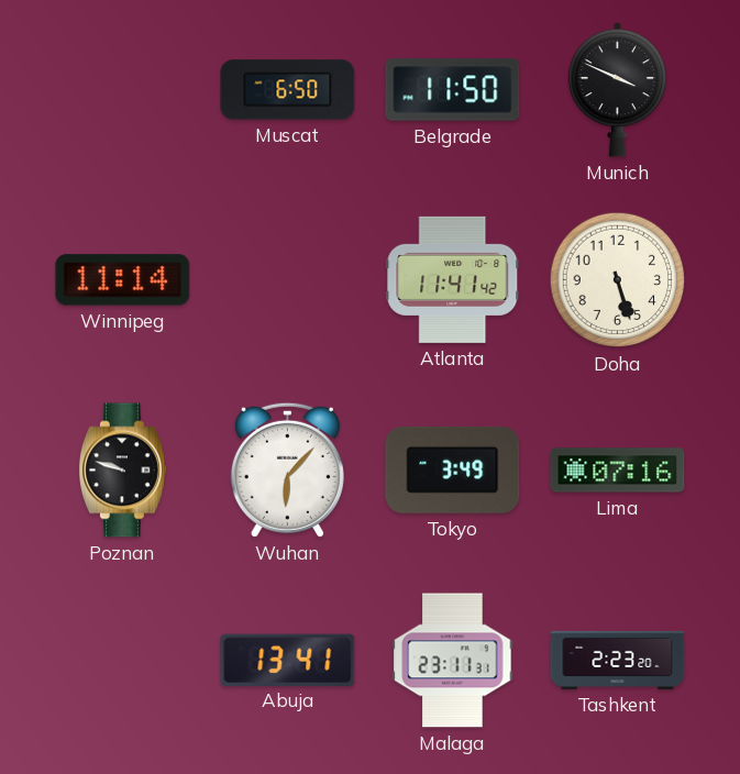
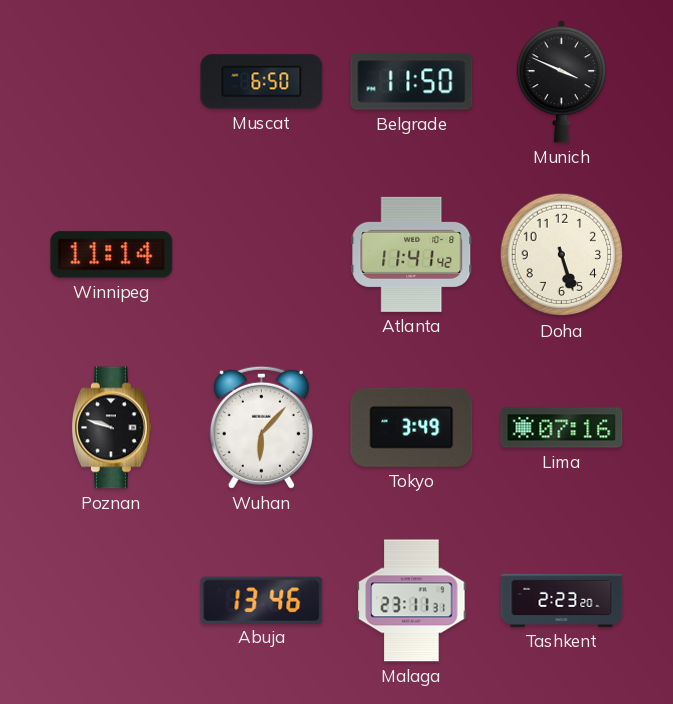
Abuja: 13:41 -> 13:46
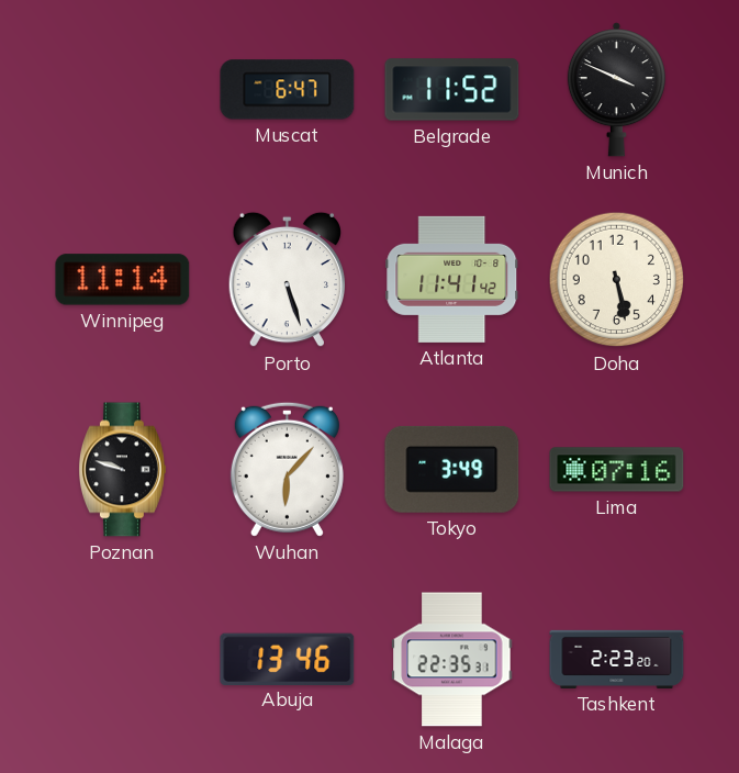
Muscat: 6:50 -> 6:47
Belgrade: 11:50 -> 11:52
Porto: none -> 5:27
Doha: 5:27 -> 5:28
Malaga: 23:11 -> 22:35
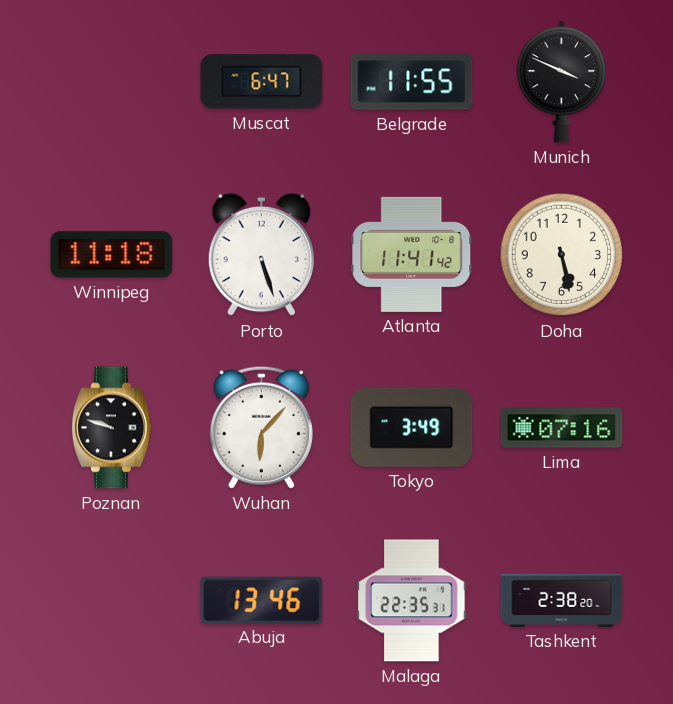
Belgrade: 11:52 -> 11:55
Winnipeg: 11:14 -> 11:18
Tashkent: 2:23 -> 2:38
